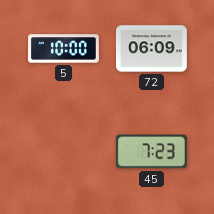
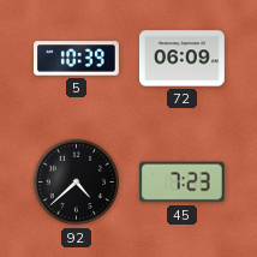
5: 10:00 -> 10:39
92: none -> 4:38
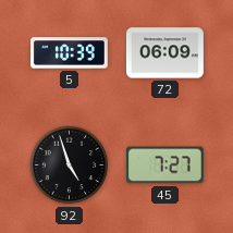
92: 4:38 -> 4:57
45: 7:23 -> 7:27
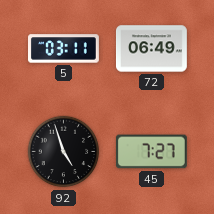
5: 10:39 -> 03:11
72: 06:09 -> 06:49
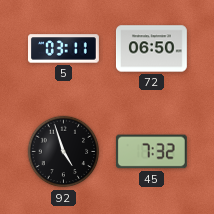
72: 06:49 -> 06:50
45: 7:27 -> 7:32
